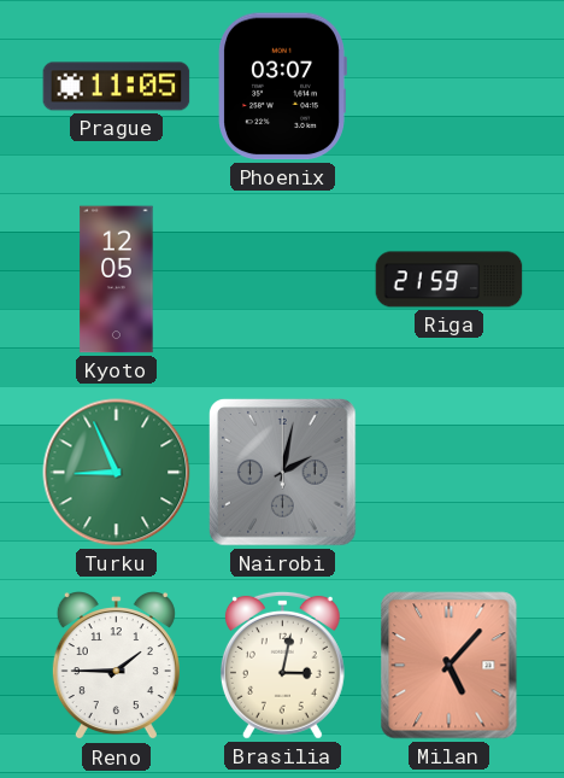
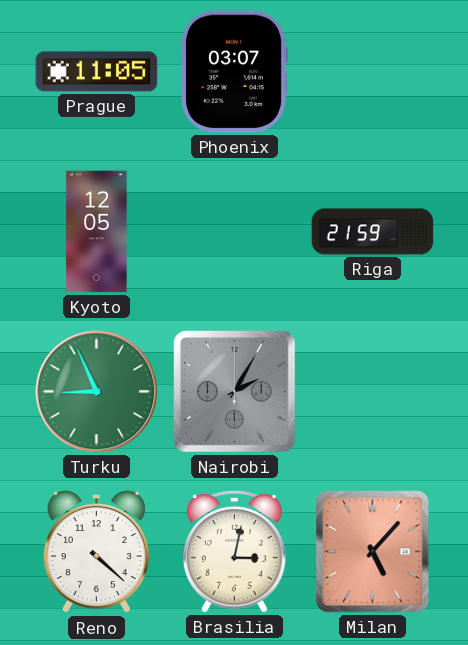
Nairobi: 2:02 -> 2:05
Reno: 1:45 -> 4:22
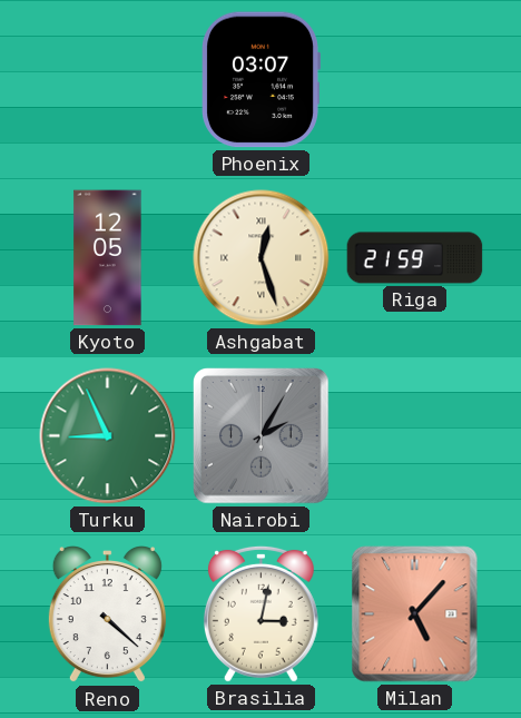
Prague: 11:05 -> none
Ashgabat: none -> 12:27
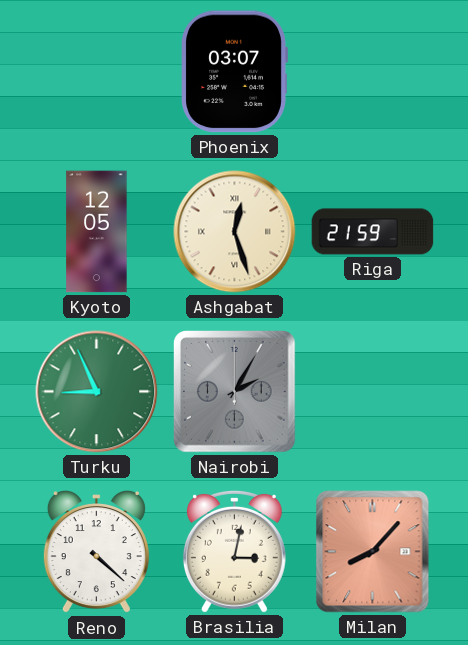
Milan: 5:07 -> 8:07
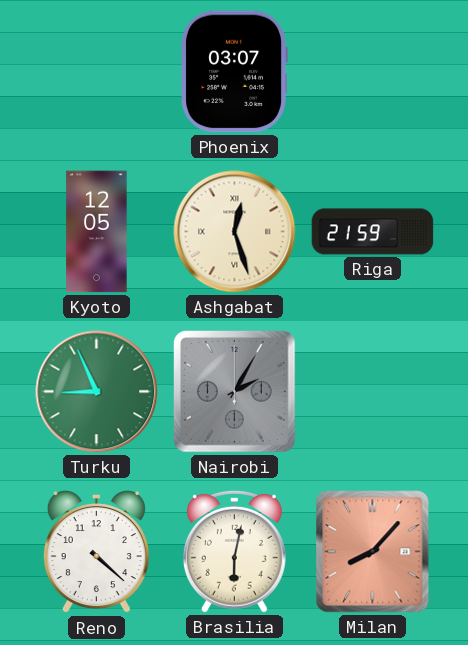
Brasilia: 3:02 -> 6:02
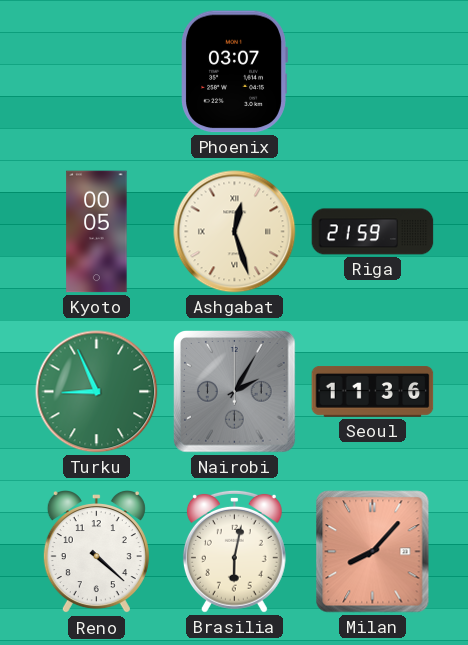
Kyoto: 12:05 -> 00:05
Seoul: none -> 11:36
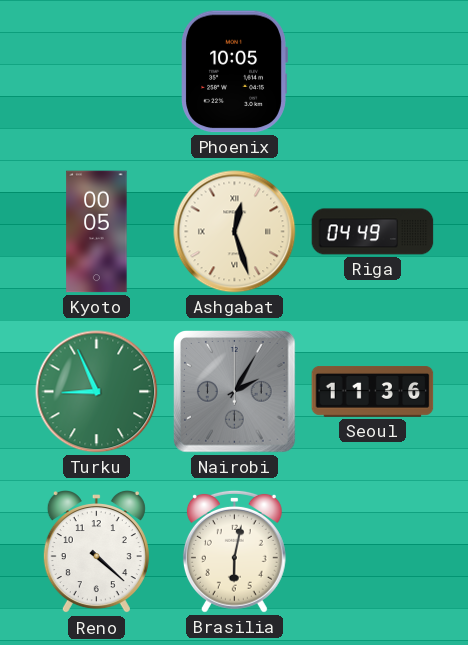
Phoenix: 03:07 -> 10:05
Riga: 21:59 -> 04:49
Milan: 8:07 -> none
